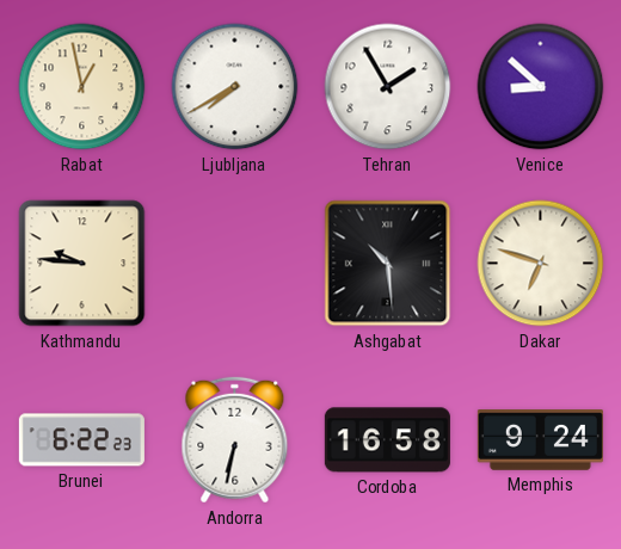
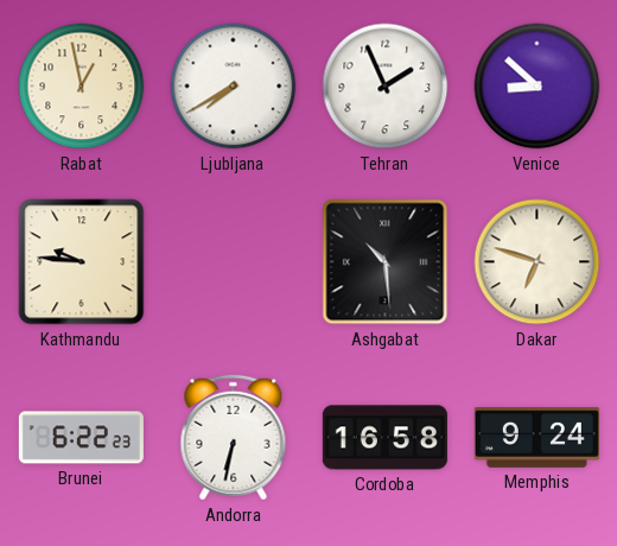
Tehran: 1:55 -> 1:56
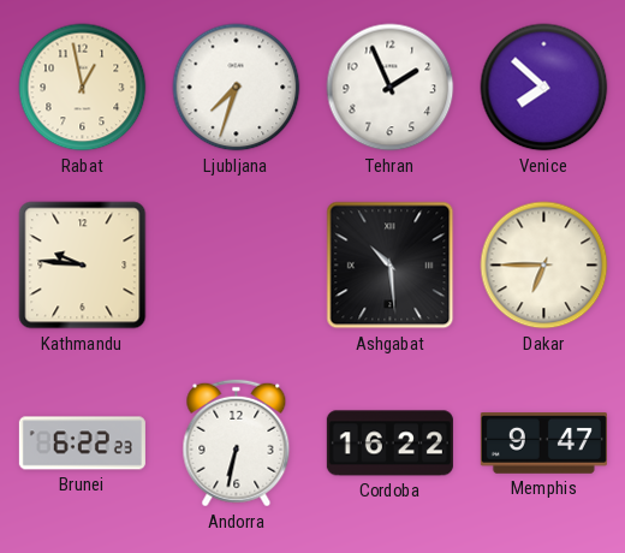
Ljubljana: 7:40 -> 7:33
Venice: 8:52 -> 7:52
Dakar: 6:48 -> 6:45
Cordoba: 16:58 -> 16:22
Memphis: 9:24 -> 9:47
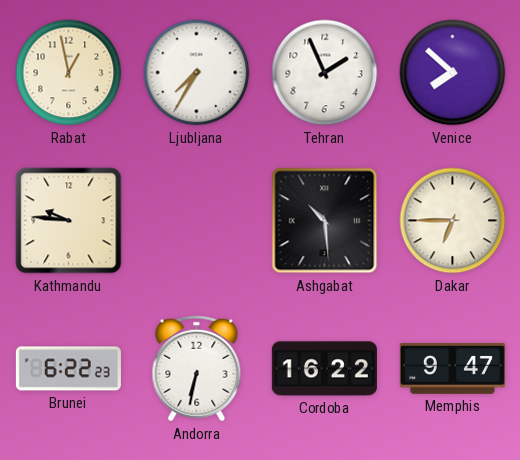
Ljubljana: 7:33 -> 7:35
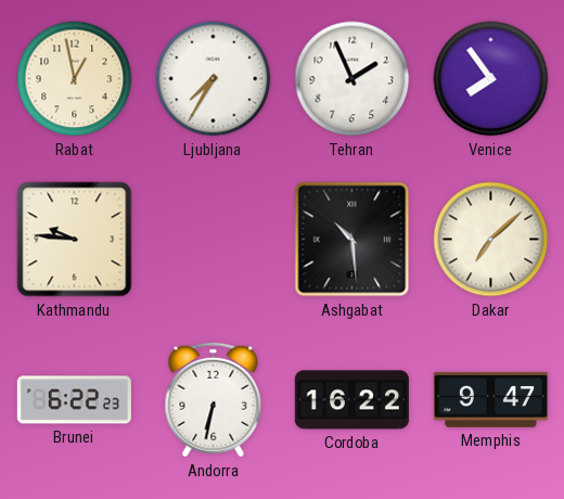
Venice: 7:52 -> 7:54
Dakar: 6:45 -> 7:08
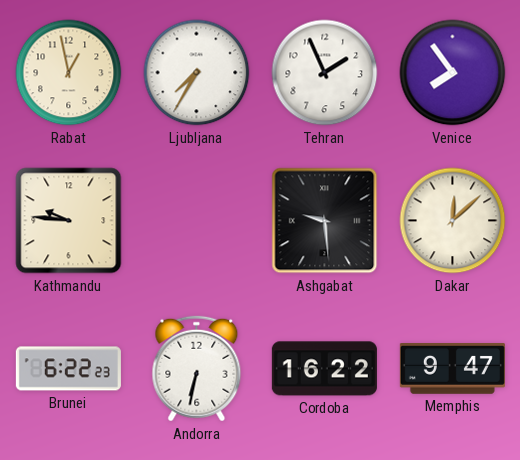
Ashgabat: 10:29 -> 9:29
Dakar: 7:08 -> 12:08
